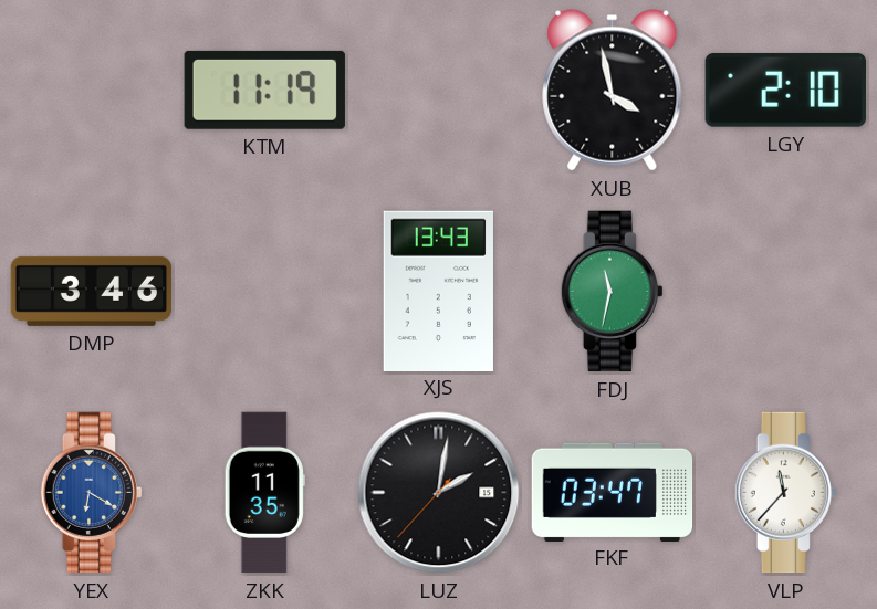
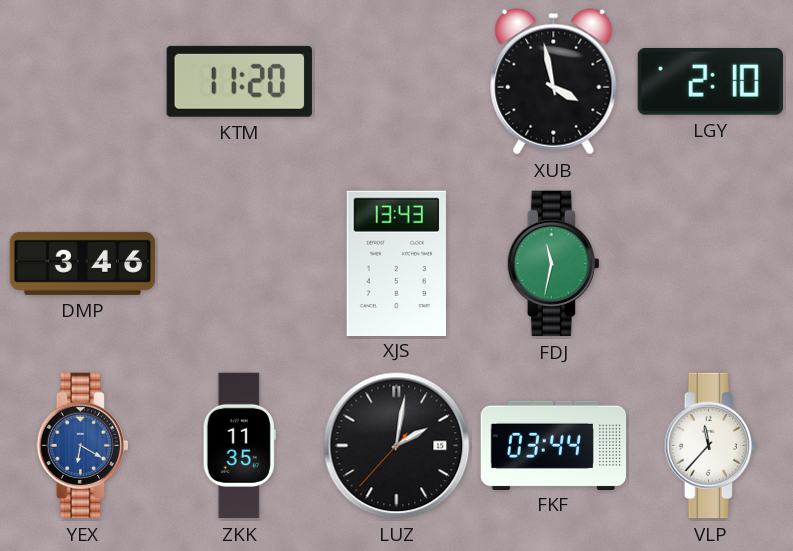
KTM: 11:19 -> 11:20
FKF: 03:47 -> 03:44
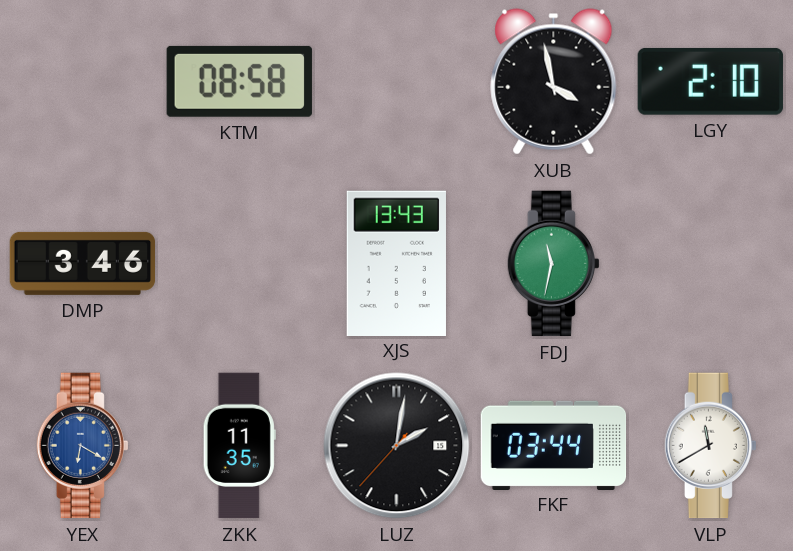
KTM: 11:20 -> 08:58
VLP: 11:37 -> 11:40
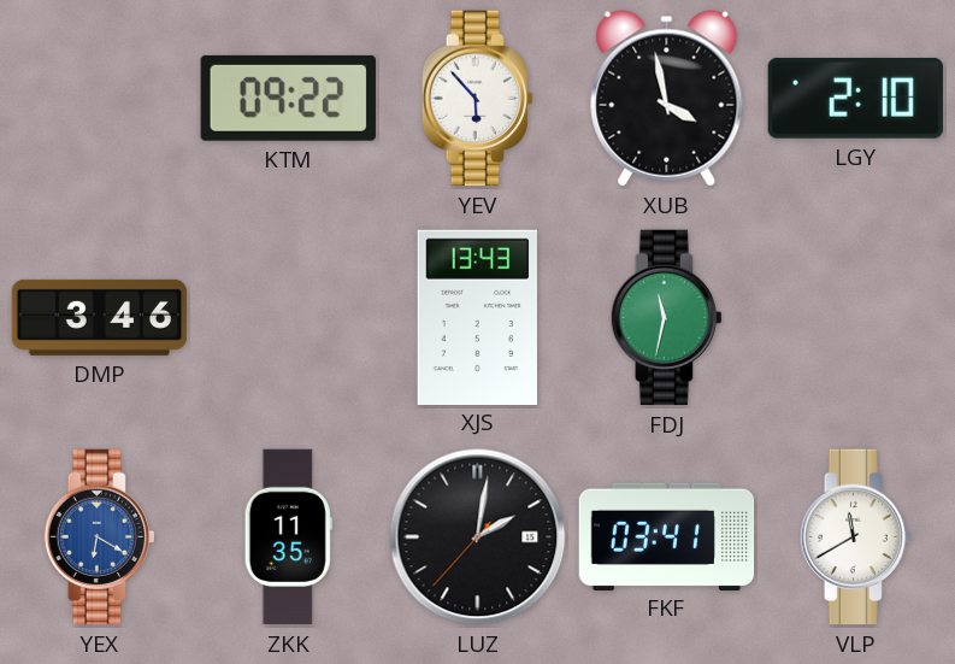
KTM: 08:58 -> 09:22
YEV: none -> 5:53
FKF: 03:44 -> 03:41
